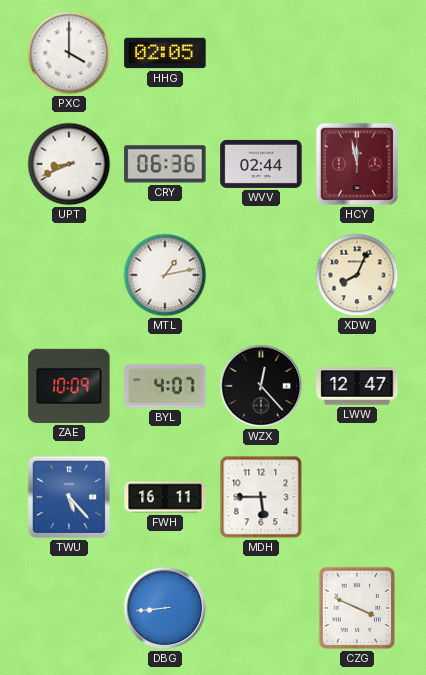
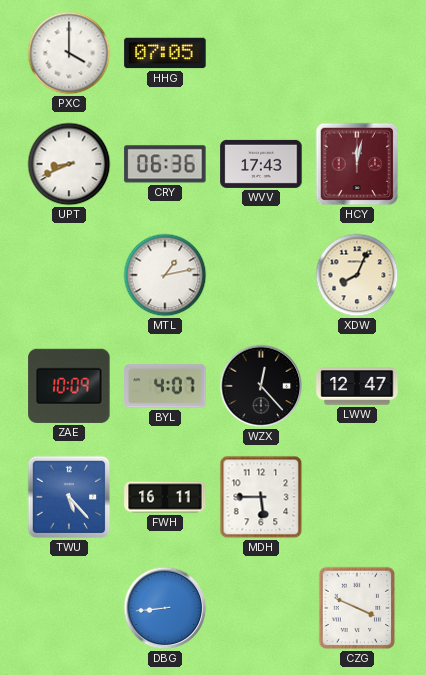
HHG: 02:05 -> 07:05
WVV: 02:44 -> 17:43
HCY: 11:58 -> 12:02
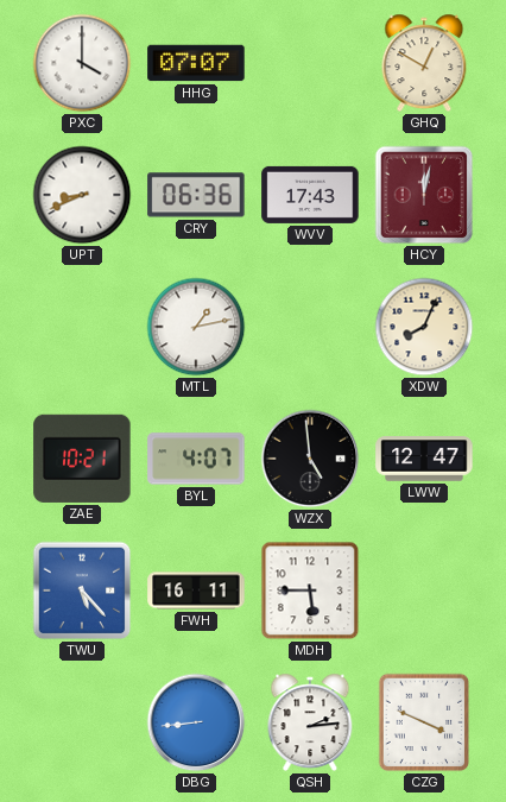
HHG: 07:05 -> 07:07
GHQ: none -> 12:50
ZAE: 10:09 -> 10:21
WZX: 12:23 -> 4:59
QSH: none -> 2:14
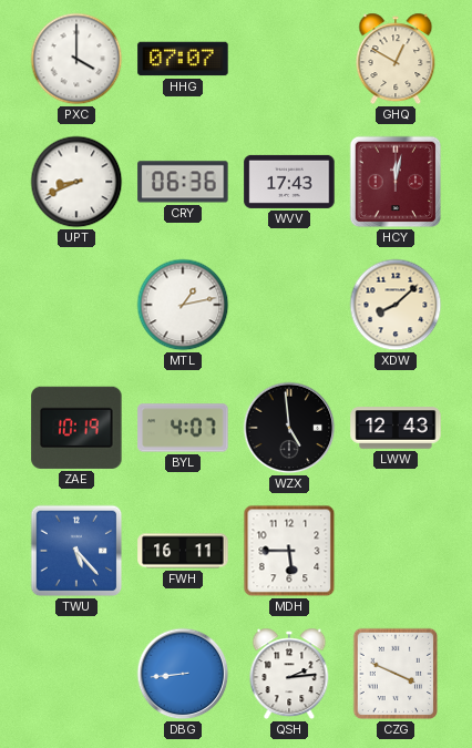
XDW: 8:04 -> 8:08
ZAE: 10:21 -> 10:19
LWW: 12:47 -> 12:43
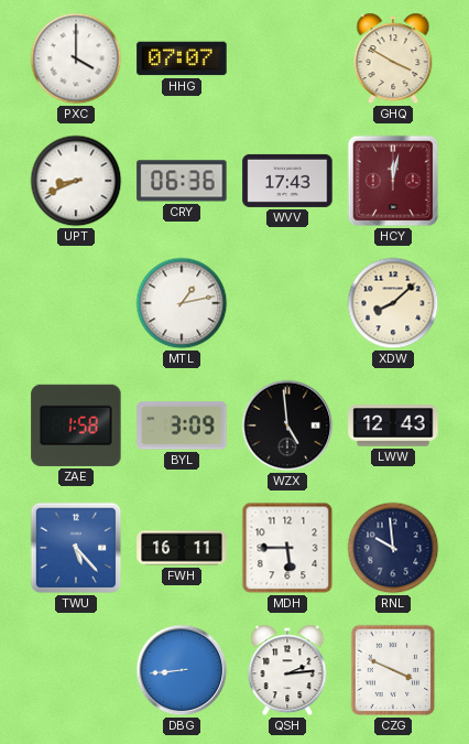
GHQ: 12:50 -> 3:50
ZAE: 10:19 -> 1:58
BYL: 4:07 -> 3:09
RNL: none -> 9:59
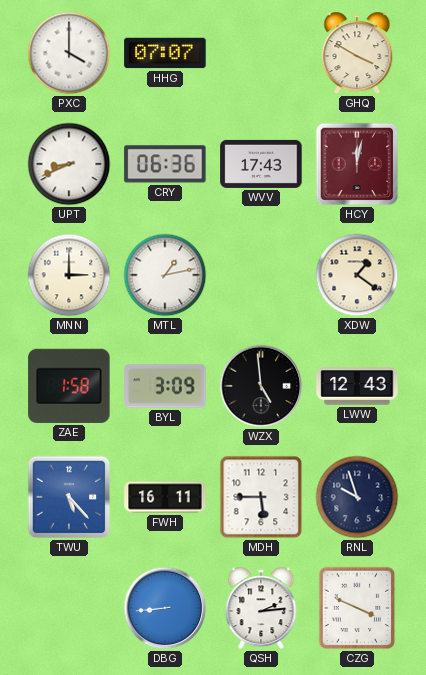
MNN: none -> 3:00
XDW: 8:08 -> 1:21
RNL: 9:59 -> 9:57
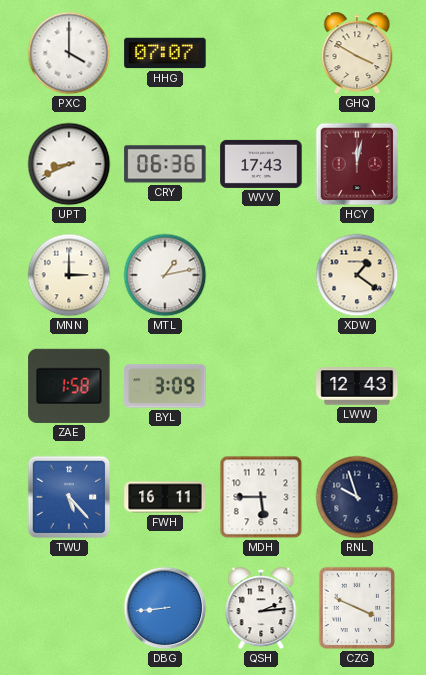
WZX: 4:59 -> none
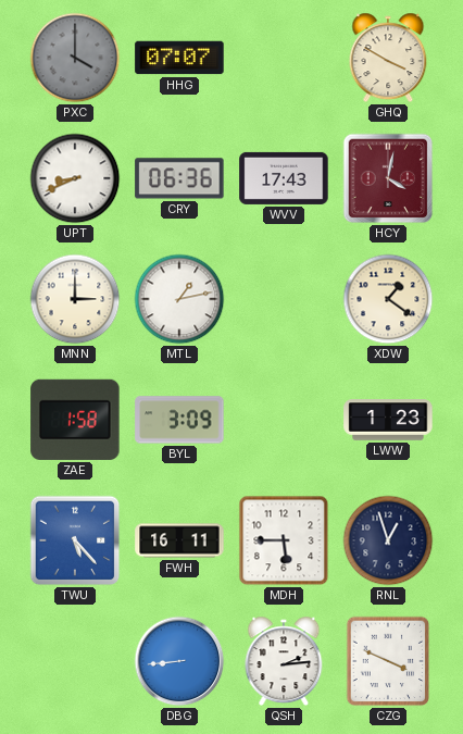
PXC dial: white -> grey
HCY: 12:02 -> 4:02
LWW: 12:43 -> 1:23
RNL: 9:57 -> 12:57
